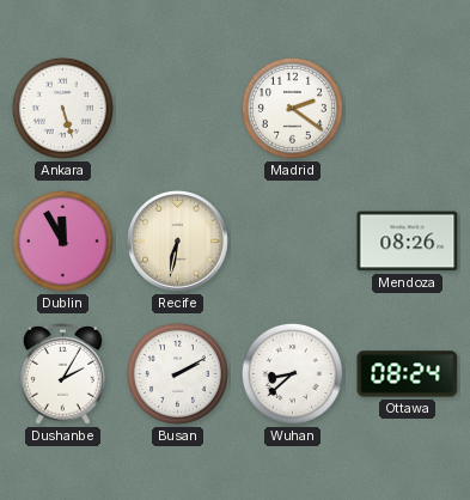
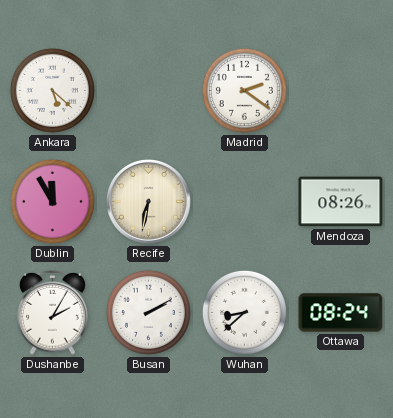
Ankara: 5:27 -> 5:22
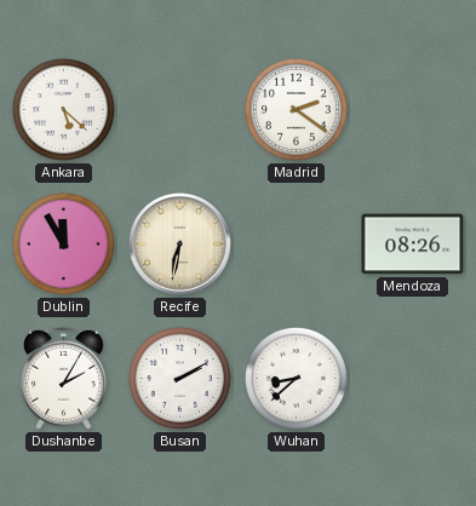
Ottawa: 08:24 -> none
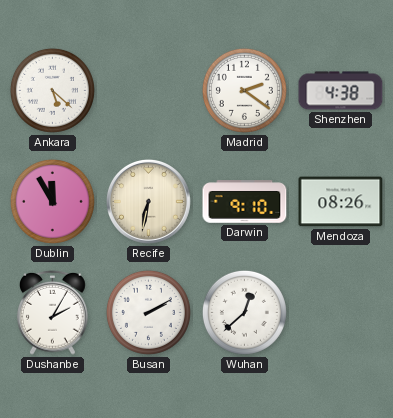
Shenzhen: none -> 4:38
Darwin: none -> 9:10
Wuhan: 8:38 -> 12:38
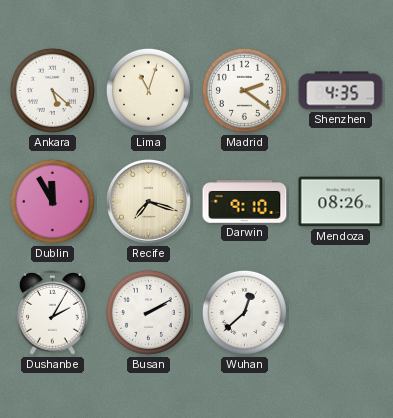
Lima: none -> 11:03
Shenzhen: 4:38 -> 4:35
Recife: 6:32 -> 7:18
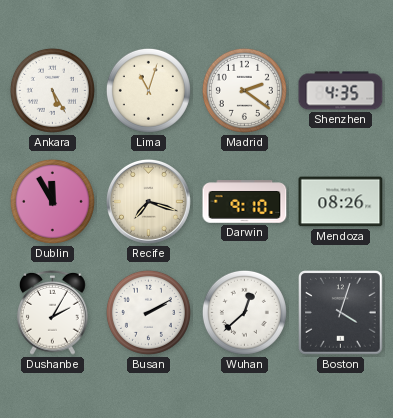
Ankara: 5:22 -> 5:25
Boston: none -> 4:03
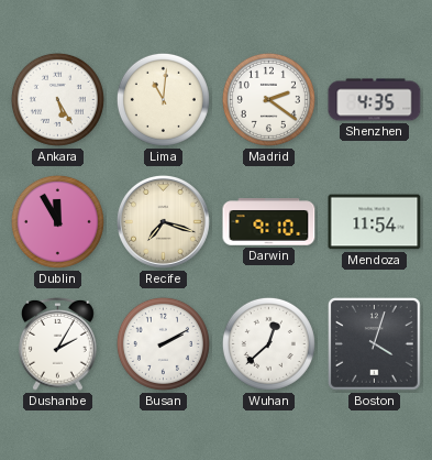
Lima: 11:03 -> 11:01
Mendoza: 08:26 -> 11:54
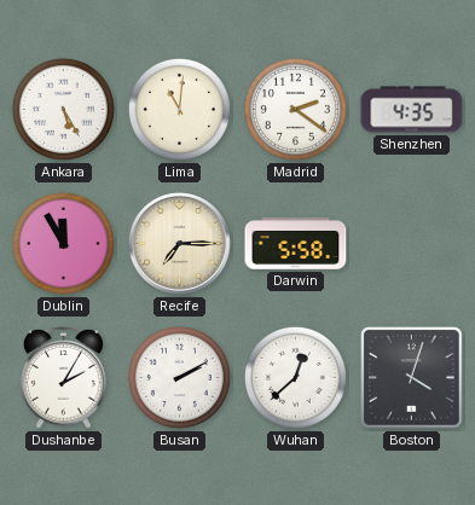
Recife: 7:18 -> 7:15
Darwin: 9:10 -> 5:58
Mendoza: 11:54 -> none
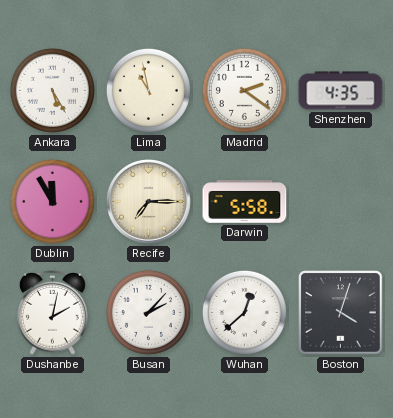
Lima: 11:01 -> 10:58
Dushanbe: 2:05 -> 2:02
Busan: 2:10 -> 2:07
